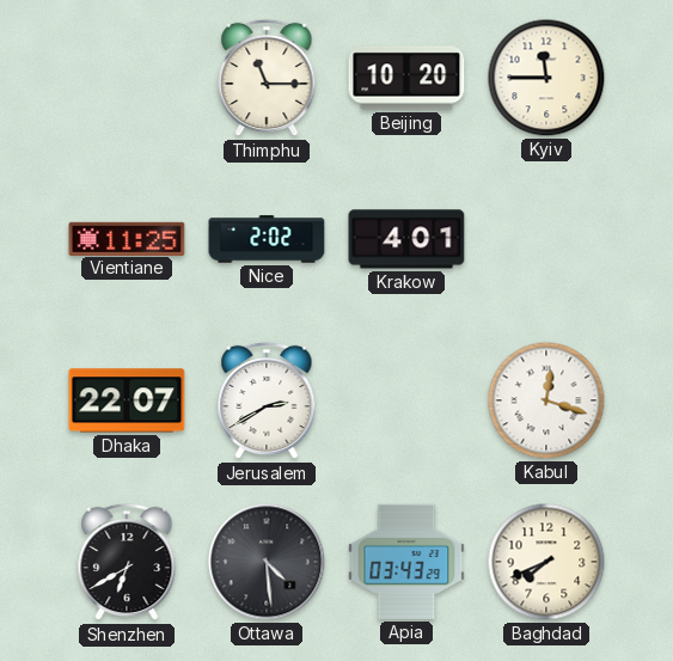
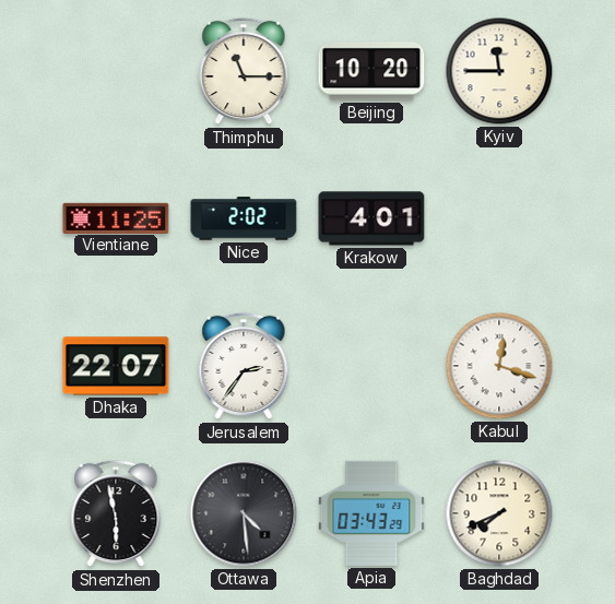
Jerusalem: 2:40 -> 2:36
Shenzhen: 6:40 -> 5:58
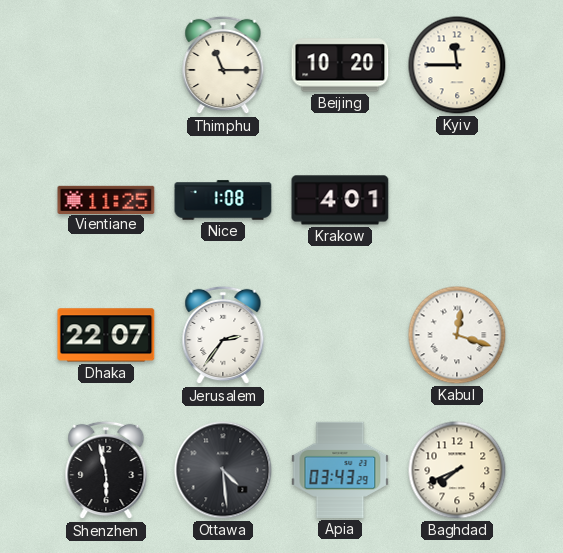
Nice: 2:02 -> 1:08
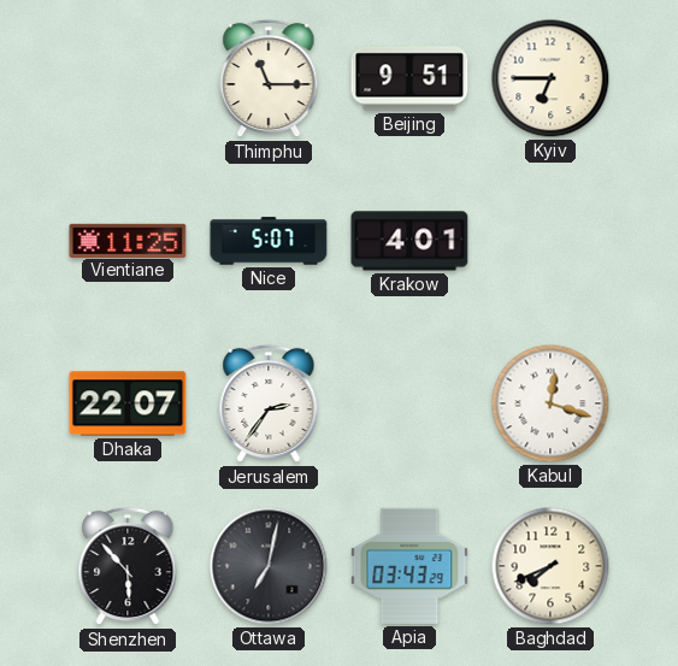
Beijing: 10:20 -> 9:51
Kyiv: 11:45 -> 6:45
Nice: 1:08 -> 5:07
Shenzhen: 5:58 -> 5:53
Ottawa: 4:29 -> 7:02
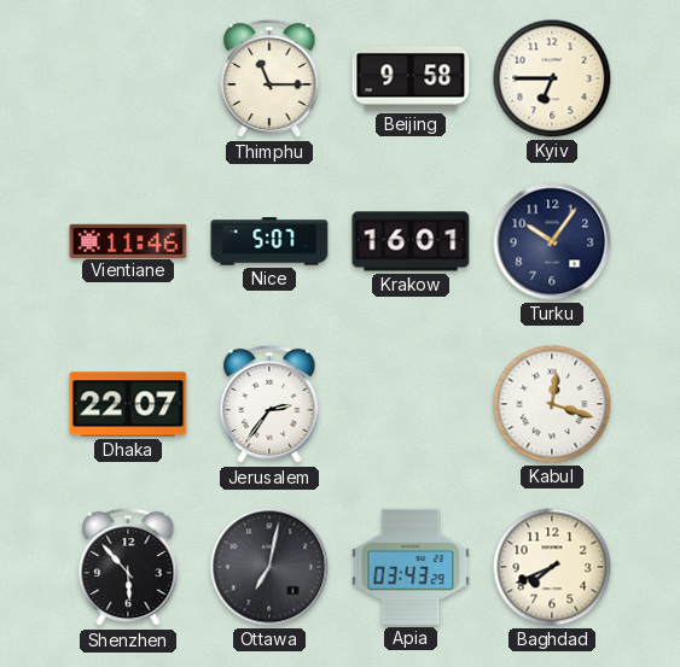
Beijing: 9:51 -> 9:58
Vientiane: 11:25 -> 11:46
Krakow: 4:01 -> 16:01
Turku: none -> 10:06
